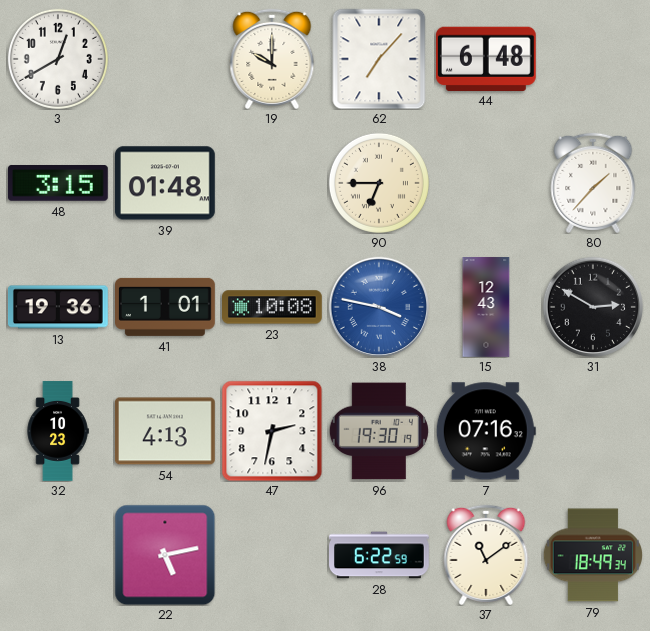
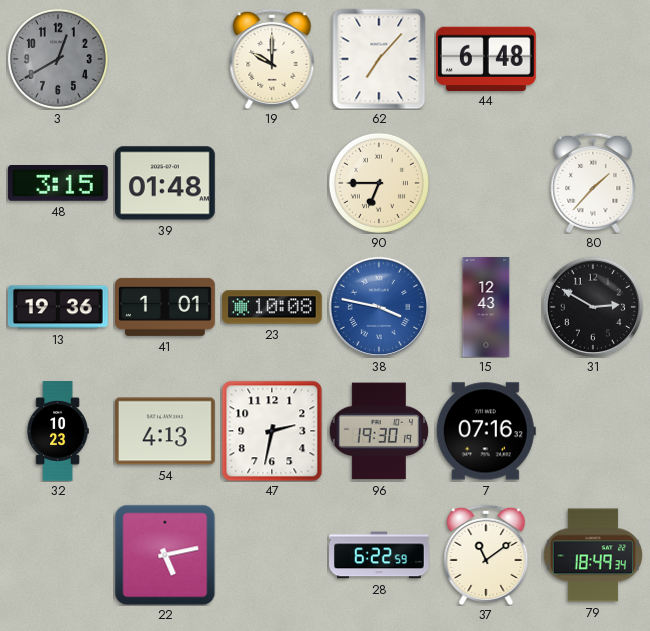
3 dial: white -> grey
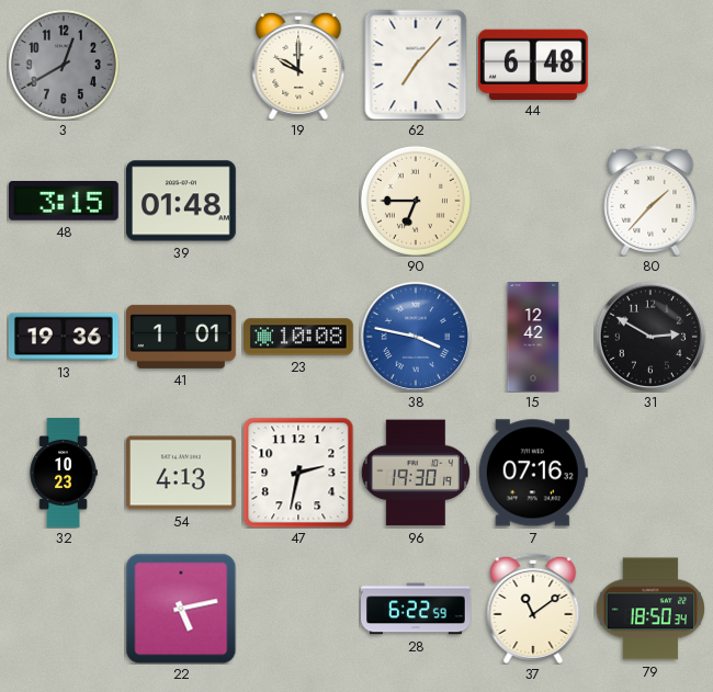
15: 12:43 -> 12:42
79: 18:49 -> 18:50
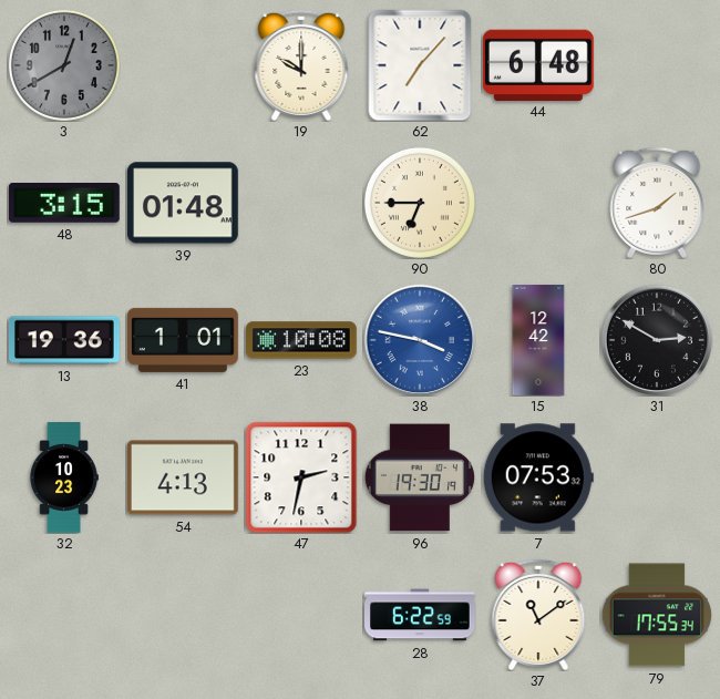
80: 1:37 -> 1:42
7: 07:16 -> 07:53
22: 5:13 -> none
79: 18:50 -> 17:55
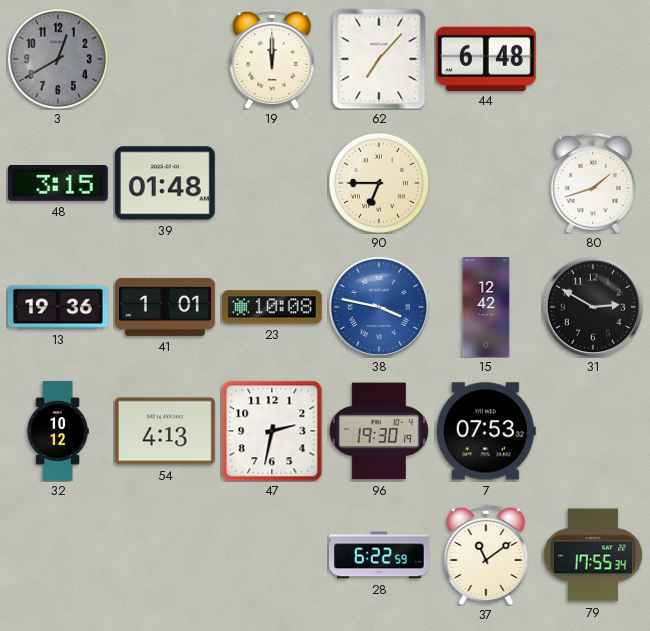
19: 10:00 -> 12:00
32: 10:23 -> 10:12
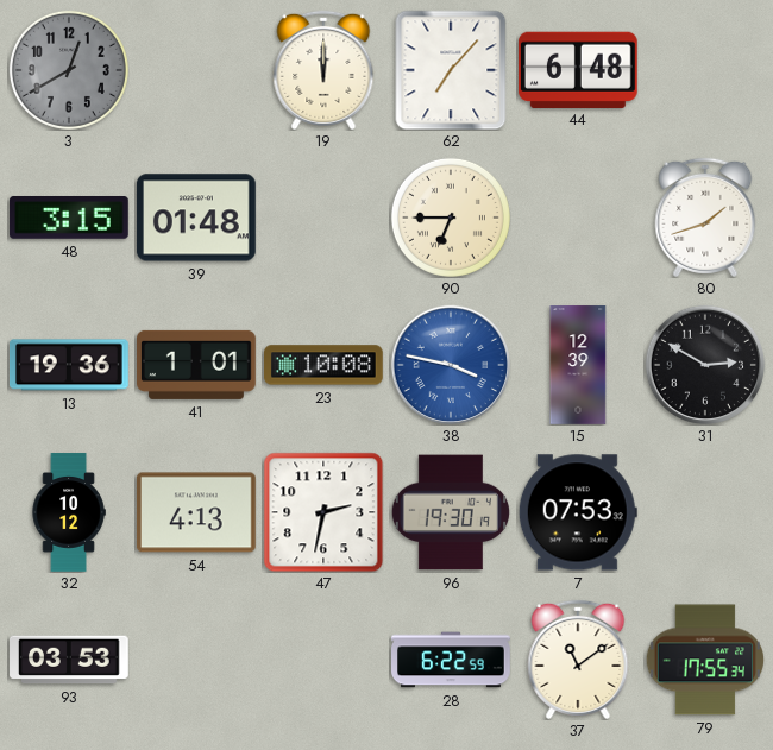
15: 12:42 -> 12:39
93: none -> 03:53
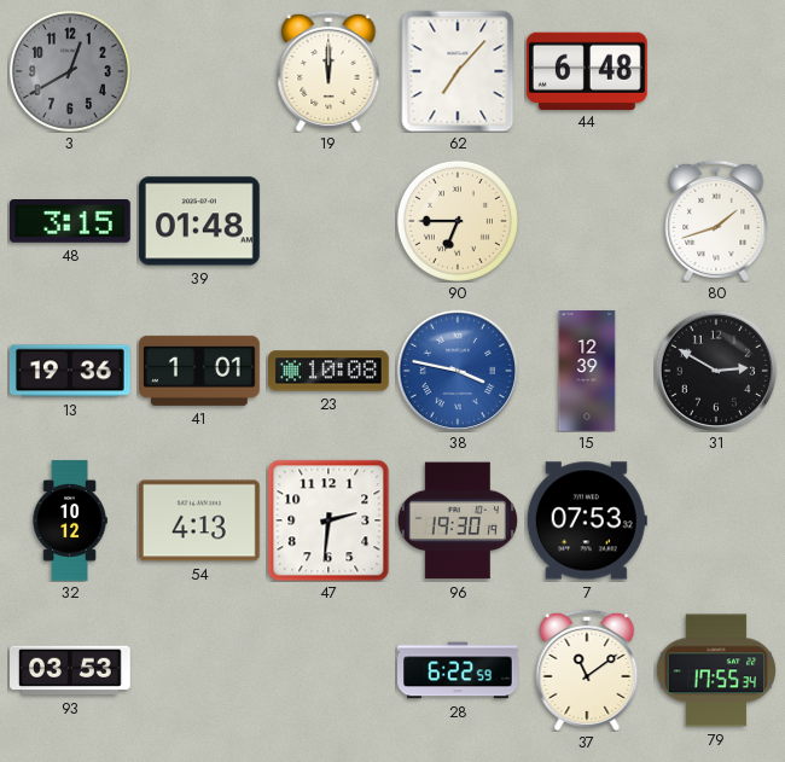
47: 2:32 -> 2:31
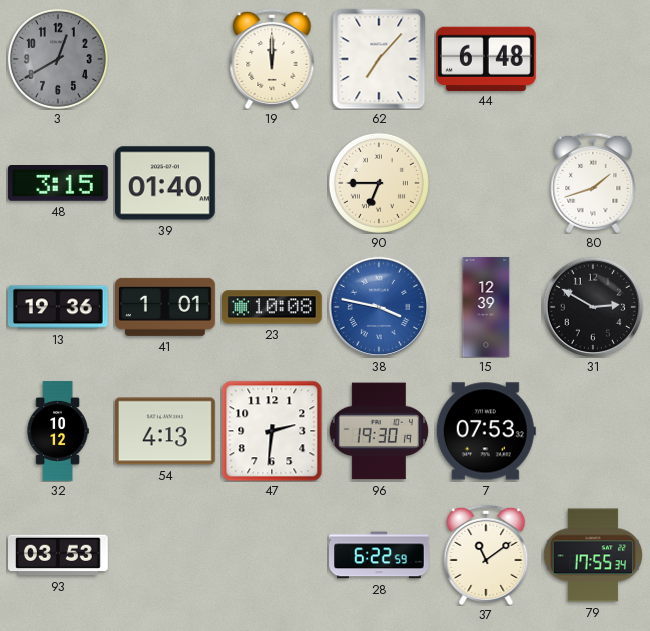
39: 01:48 -> 01:40
